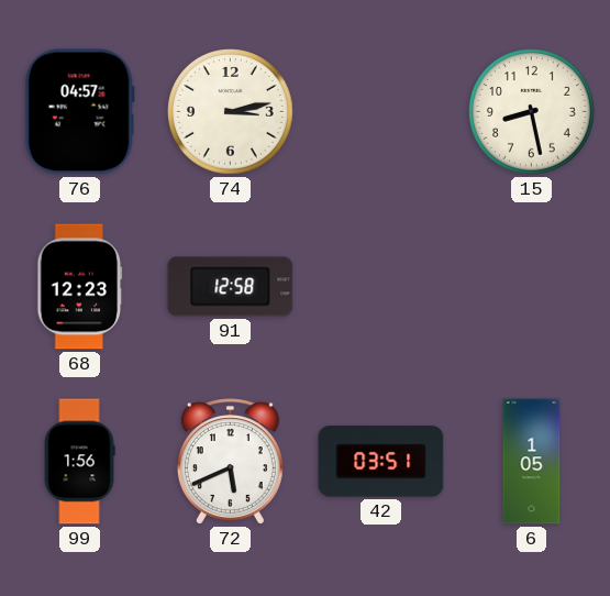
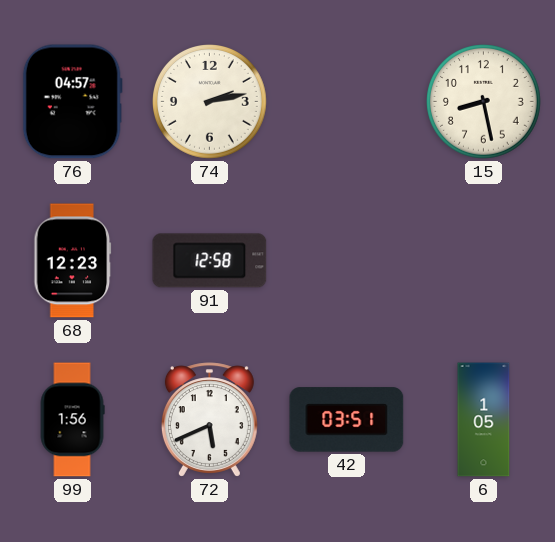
74: 3:13 -> 2:13
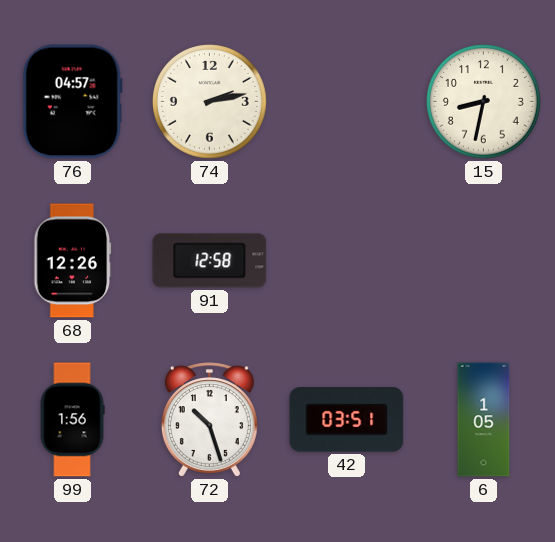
15: 8:28 -> 8:32
68: 12:23 -> 12:26
72: 5:41 -> 10:27
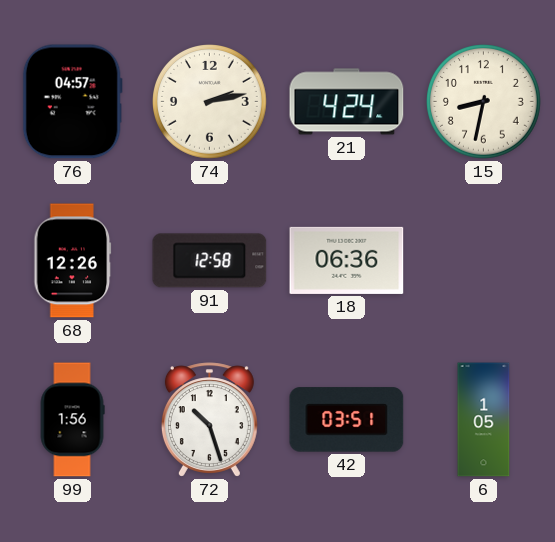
21: none -> 4:24
18: none -> 06:36
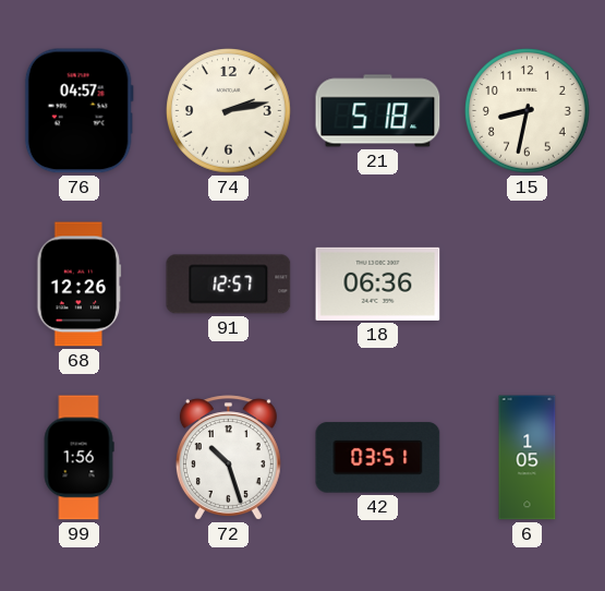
21: 4:24 -> 5:18
91: 12:58 -> 12:57
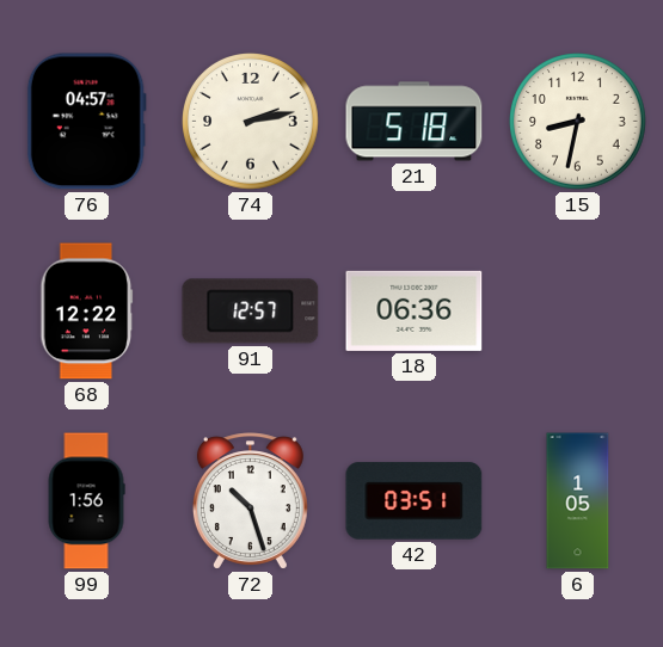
68: 12:26 -> 12:22
